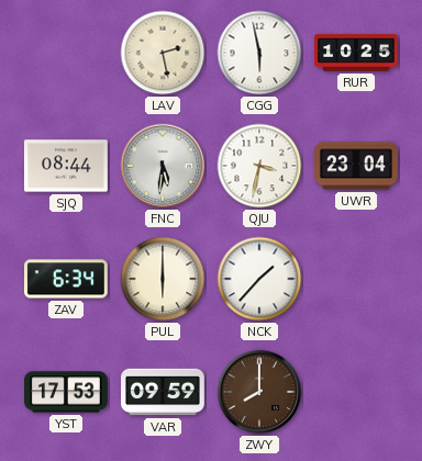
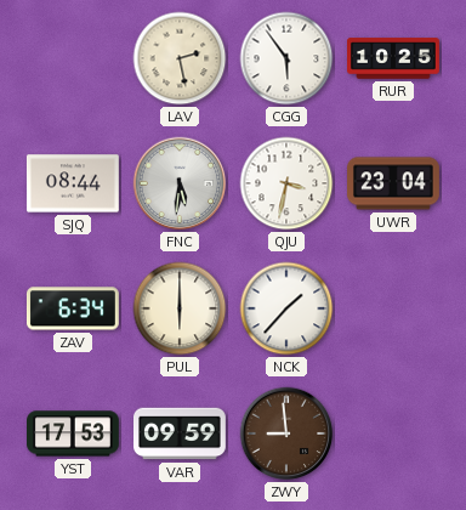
CGG: 5:58 -> 5:54
ZWY: 8:00 -> 8:59
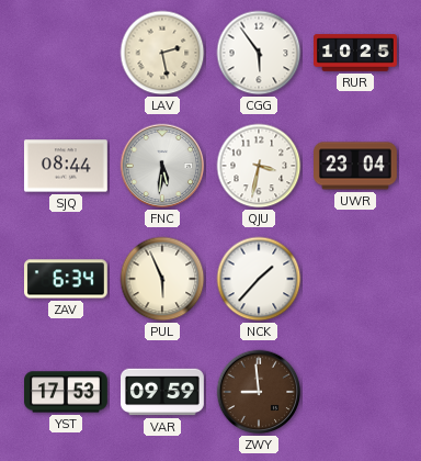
PUL: 6:00 -> 5:56
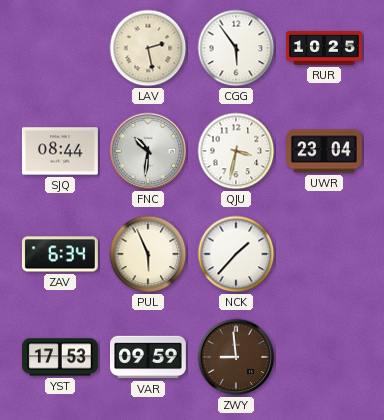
FNC: 5:31 -> 10:31
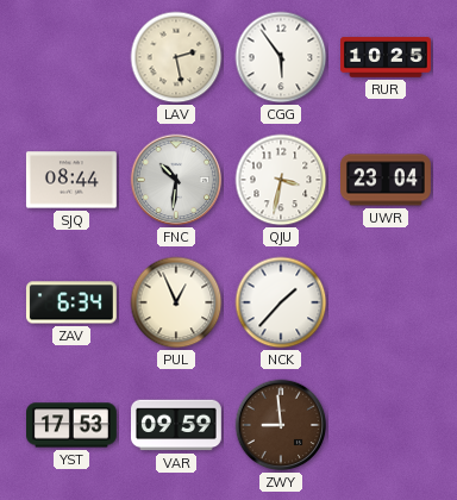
PUL: 5:56 -> 12:56
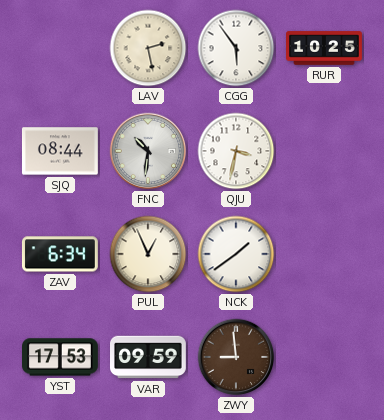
UWR: 23:04 -> none
NCK: 1:37 -> 1:39
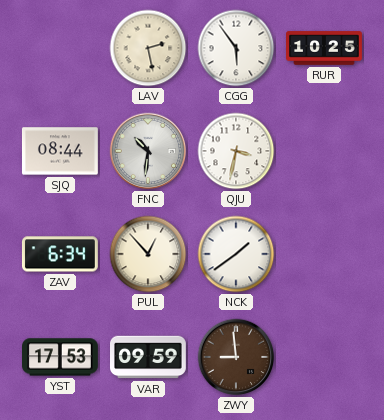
PUL: 12:56 -> 12:53
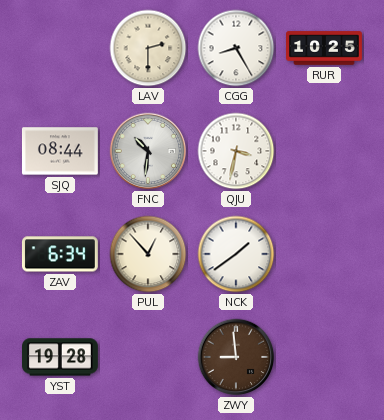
LAV: 2:28 -> 2:30
CGG: 5:54 -> 8:25
YST: 17:53 -> 19:28
VAR: 09:59 -> none
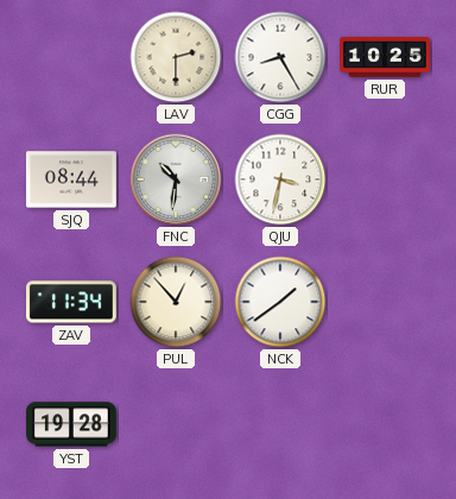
ZAV: 6:34 -> 11:34
ZWY: 8:59 -> none
